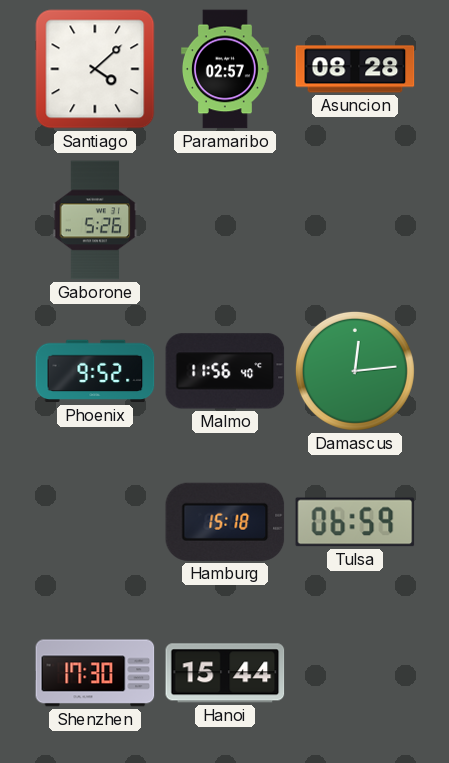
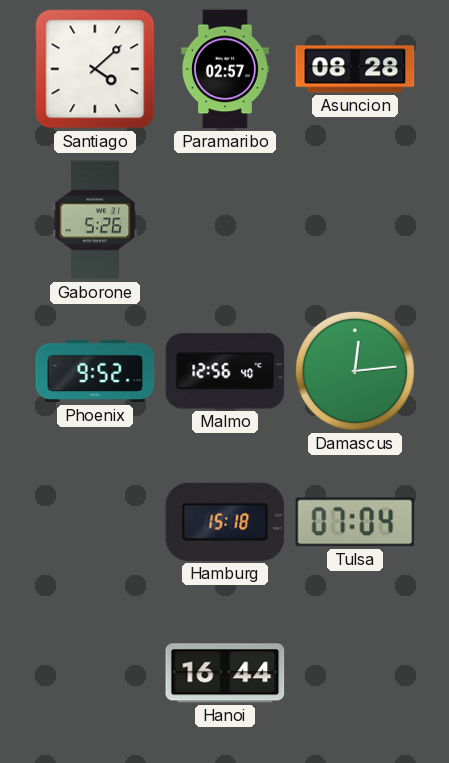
Malmo: 11:56 -> 12:56
Tulsa: 06:59 -> 07:04
Shenzhen: 17:30 -> none
Hanoi: 15:44 -> 16:44
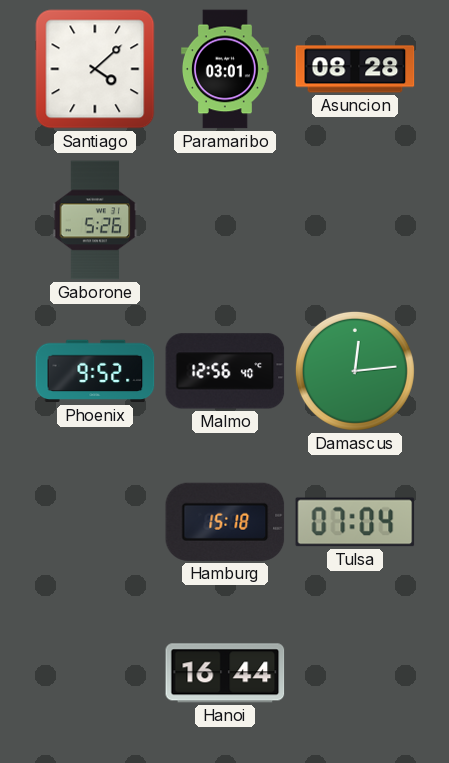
Paramaribo: 02:57 -> 03:01
